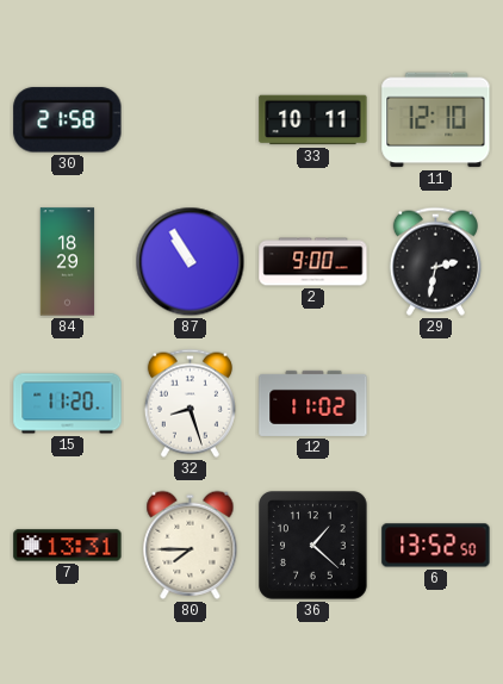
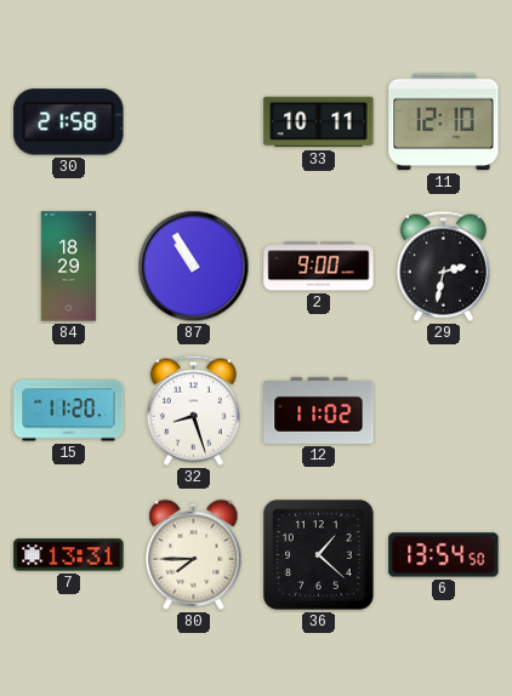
6: 13:52 -> 13:54
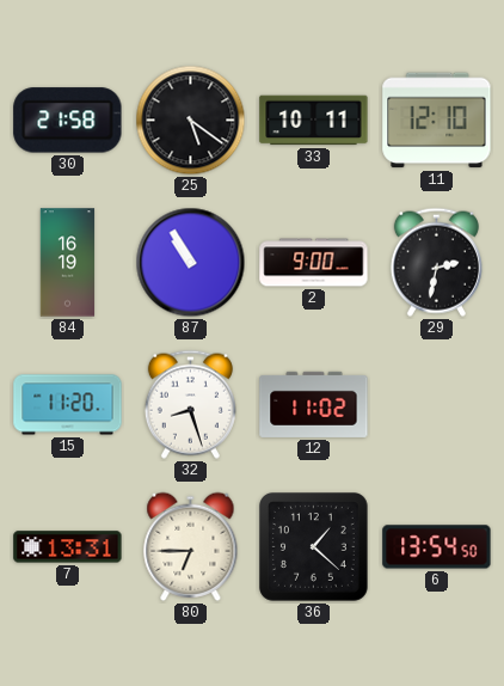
25: none -> 5:21
84: 18:29 -> 16:19
80: 7:45 -> 6:45
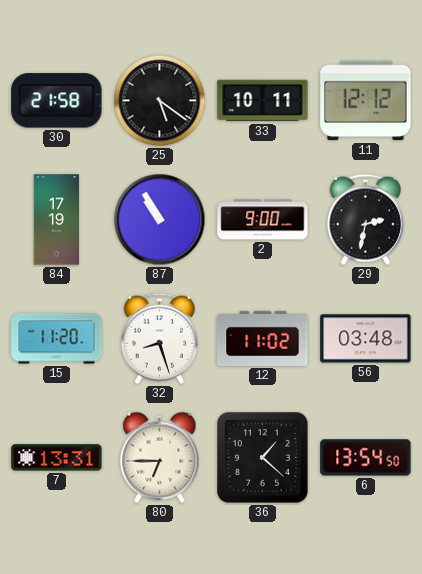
11: 12:10 -> 12:12
84: 16:19 -> 17:19
56: none -> 03:48
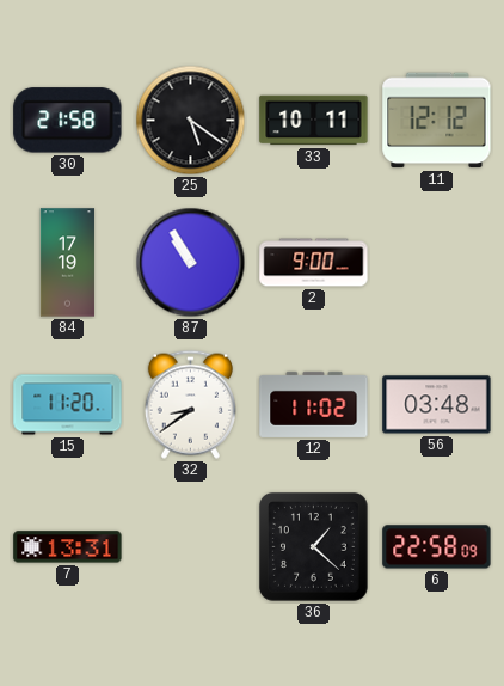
29: 2:32 -> none
32: 8:27 -> 8:39
80: 6:45 -> none
6: 13:54 -> 22:58
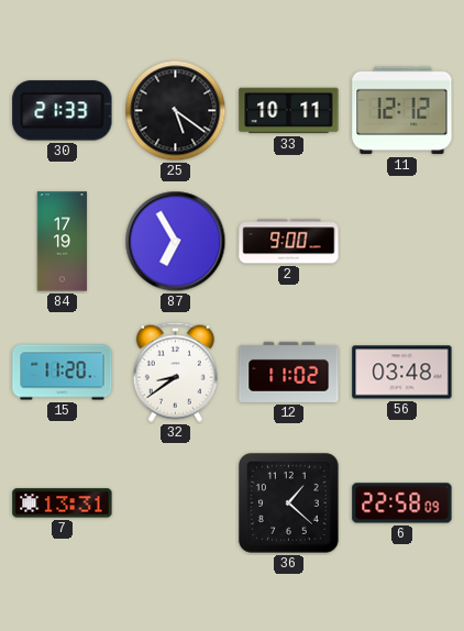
30: 21:58 -> 21:33
87: 10:55 -> 6:55
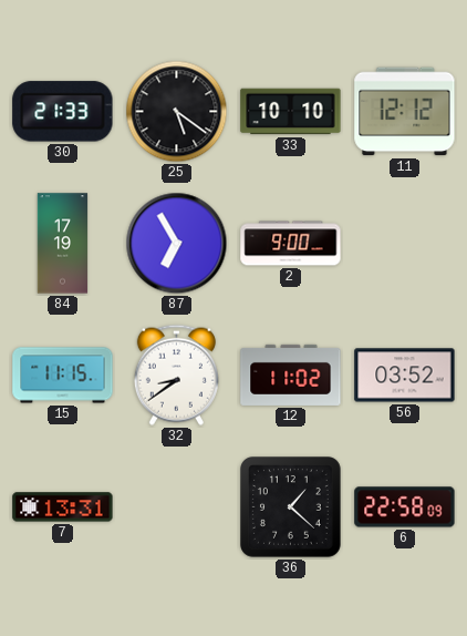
33: 10:11 -> 10:10
15: 11:20 -> 11:15
56: 03:48 -> 03:52
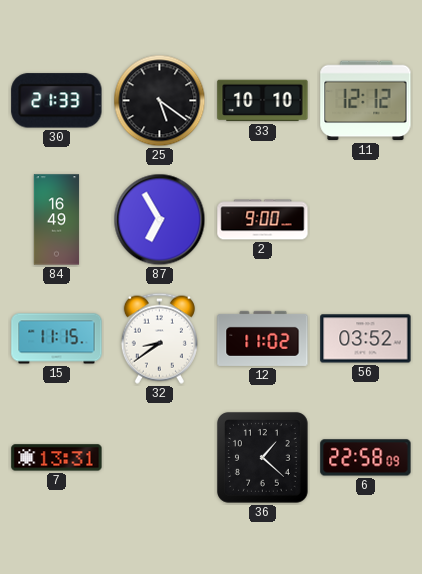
84: 17:19 -> 16:49
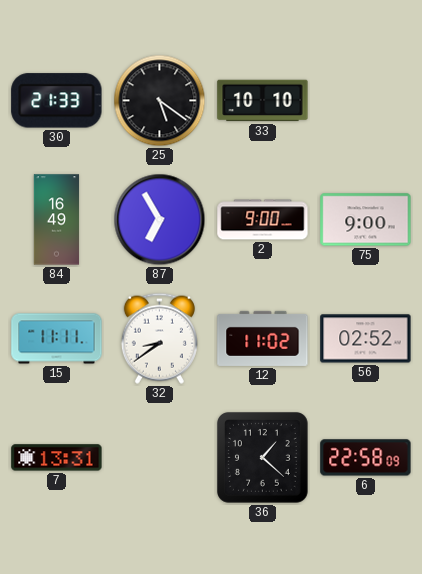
11: 12:12 -> none
75: none -> 9:00
15: 11:15 -> 11:11
56: 03:52 -> 02:52
